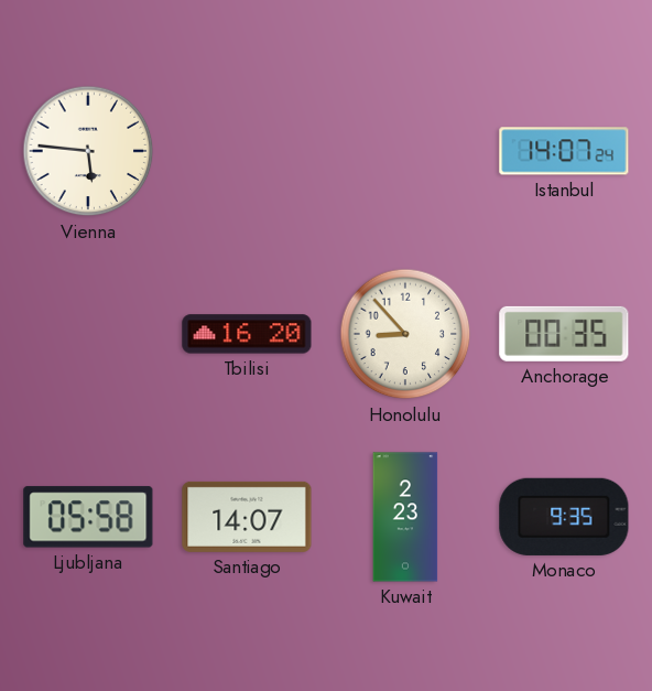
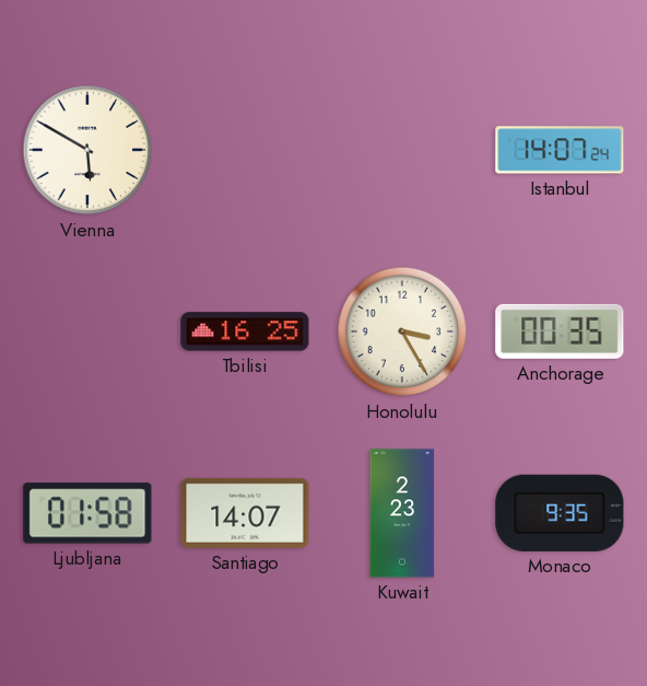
Vienna: 5:46 -> 5:50
Tbilisi: 16:20 -> 16:25
Honolulu: 8:53 -> 3:25
Ljubljana: 05:58 -> 01:58
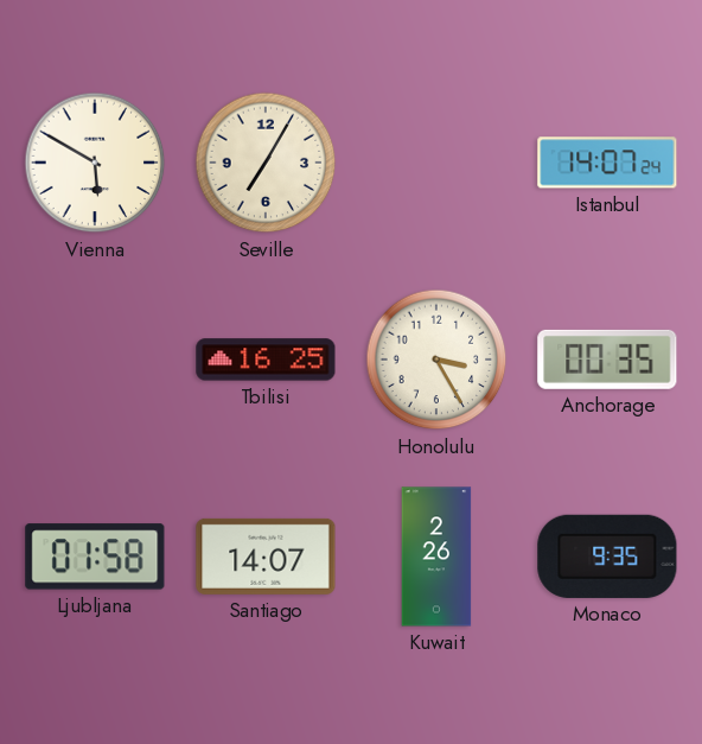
Seville: none -> 7:05
Kuwait: 2:23 -> 2:26
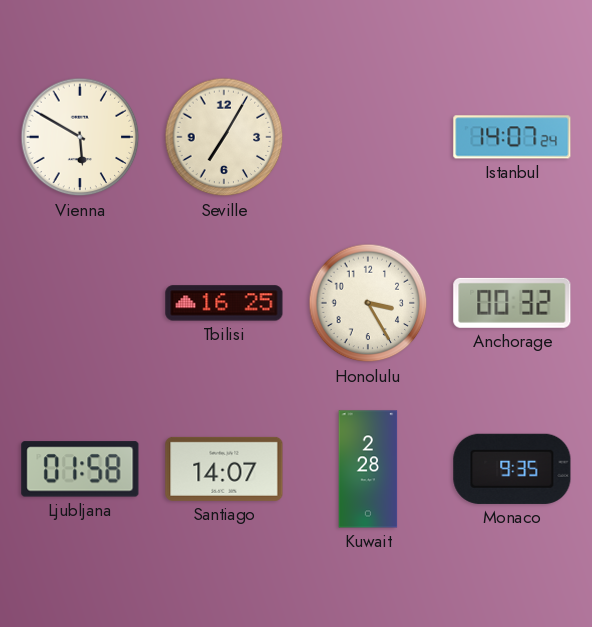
Anchorage: 00:35 -> 00:32
Kuwait: 2:26 -> 2:28
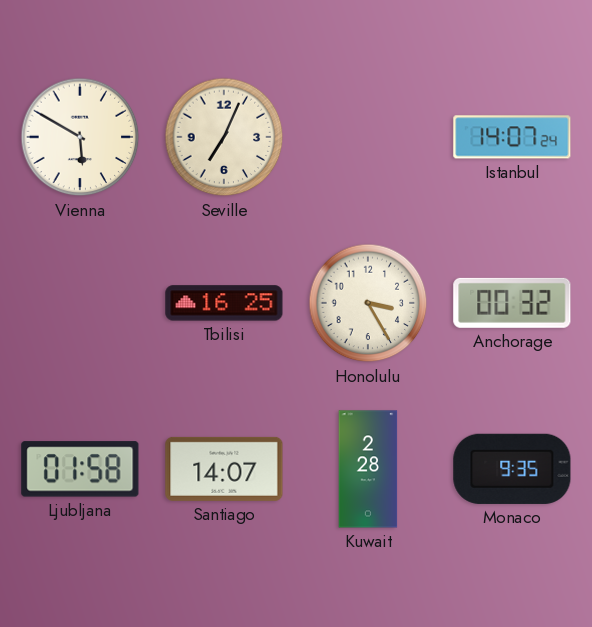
Seville: 7:05 -> 7:04
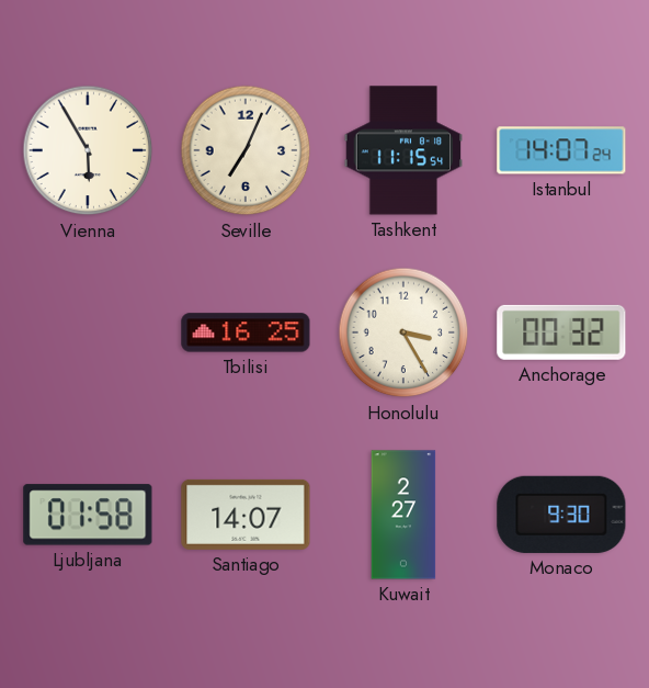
Vienna: 5:50 -> 5:55
Tashkent: none -> 11:15
Kuwait: 2:28 -> 2:27
Monaco: 9:35 -> 9:30
